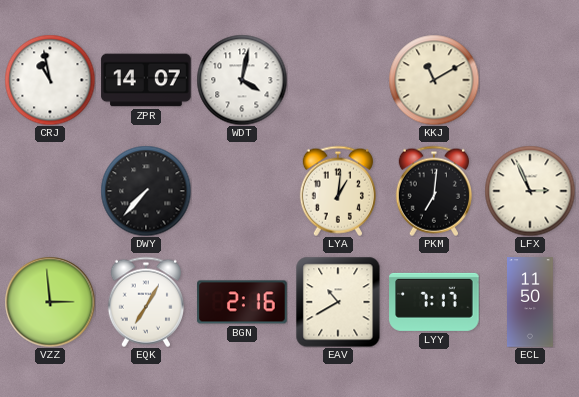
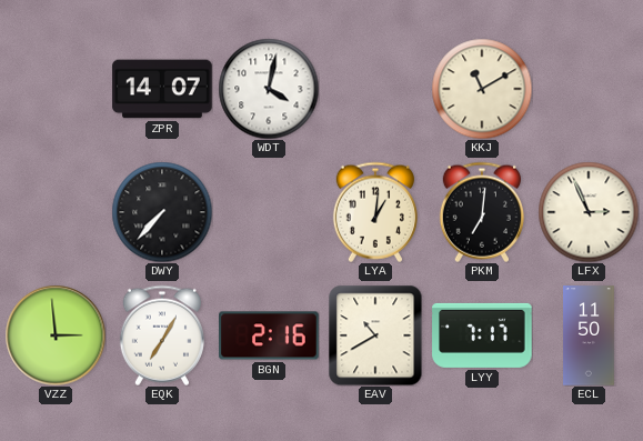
CRJ: 10:58 -> none
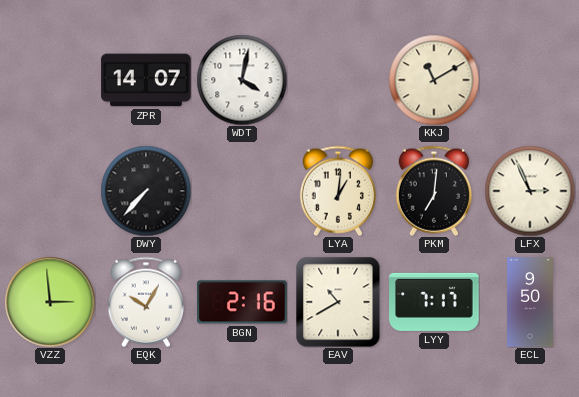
EQK: 7:05 -> 10:05
ECL: 11:50 -> 9:50
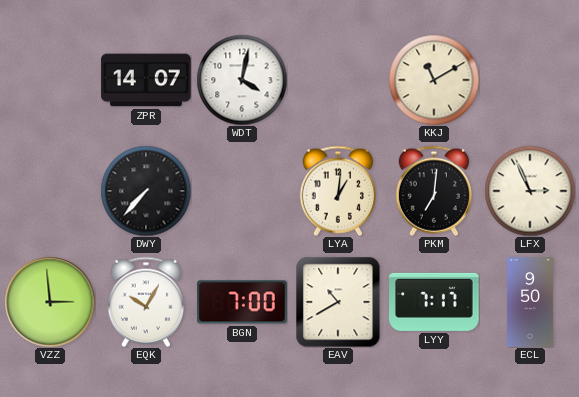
BGN: 2:16 -> 7:00
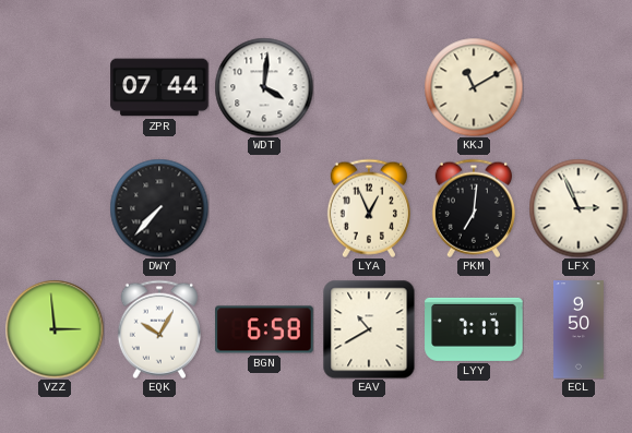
ZPR: 14:07 -> 07:44
WDT: 4:02 -> 4:01
LYA: 1:01 -> 12:56
BGN: 7:00 -> 6:58
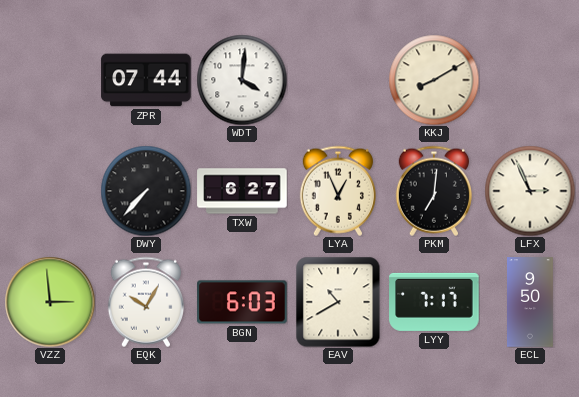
KKJ: 11:10 -> 8:10
TXW: none -> 6:27
BGN: 6:58 -> 6:03
